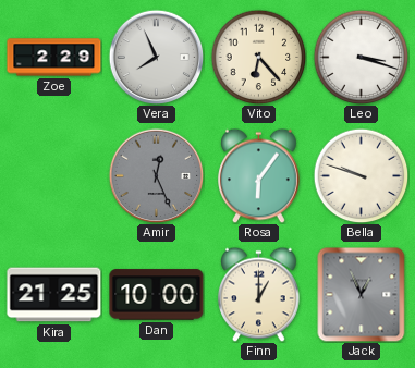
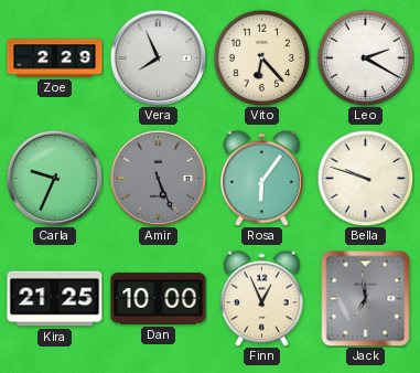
Leo: 3:18 -> 2:20
Carla: none -> 9:34
Amir: 12:26 -> 5:26
Finn: 1:00 -> 12:56
Jack: 12:56 -> 6:59
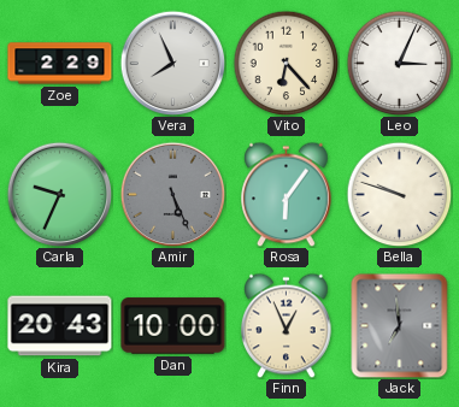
Leo: 2:20 -> 3:04
Kira: 21:25 -> 20:43
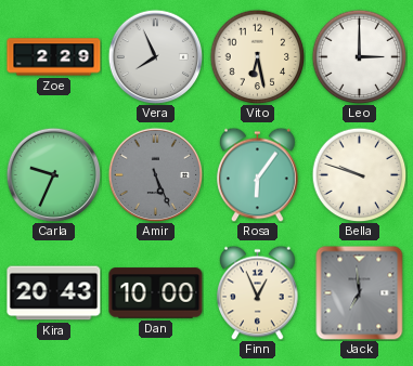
Vito: 6:23 -> 6:28
Leo: 3:04 -> 3:00
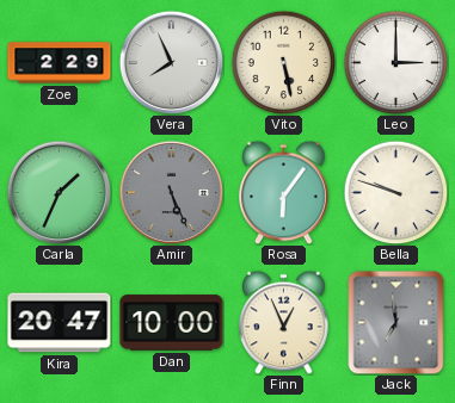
Vito: 6:28 -> 5:28
Carla: 9:34 -> 1:34
Kira: 20:43 -> 20:47
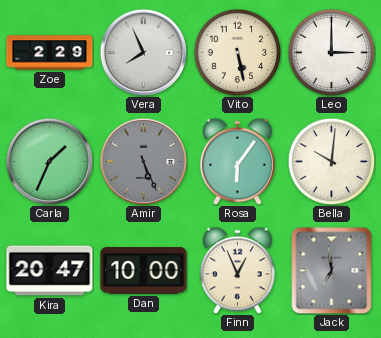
Bella: 9:48 -> 10:01
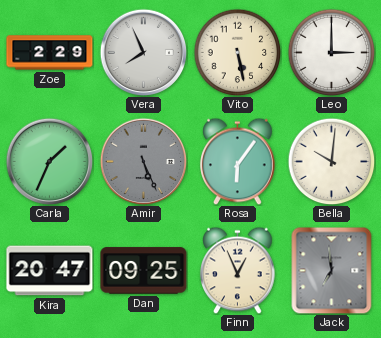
Dan: 10:00 -> 09:25
